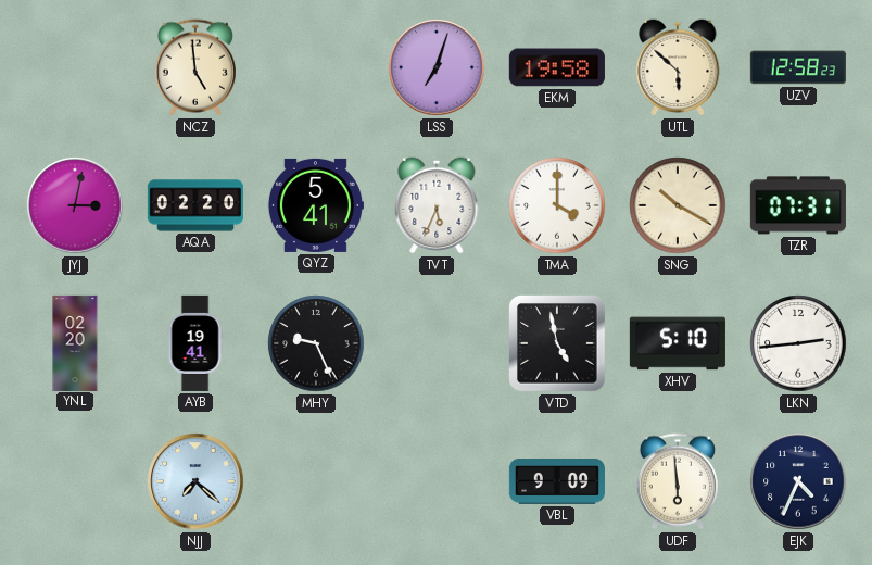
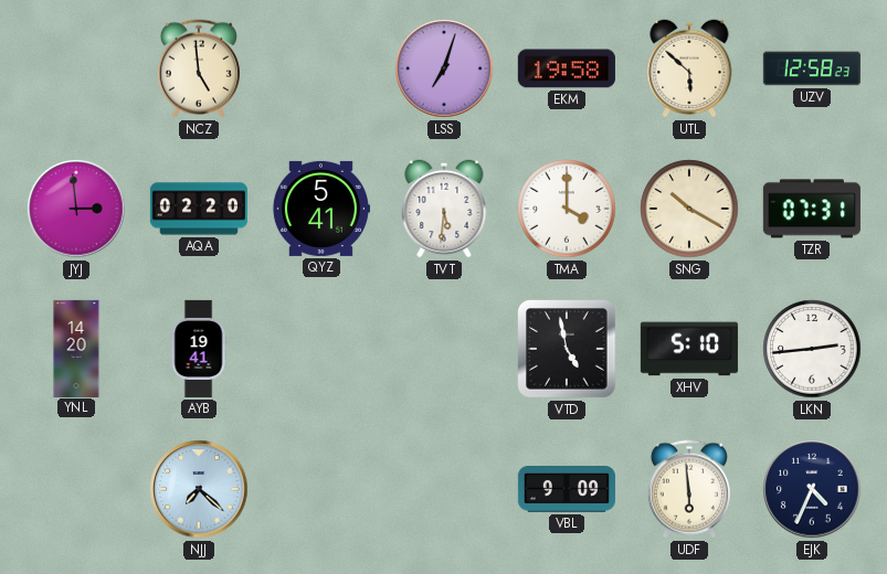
JYJ: 3:02 -> 2:59
TVT: 5:34 -> 5:31
YNL: 02:20 -> 14:20
MHY: 9:26 -> none
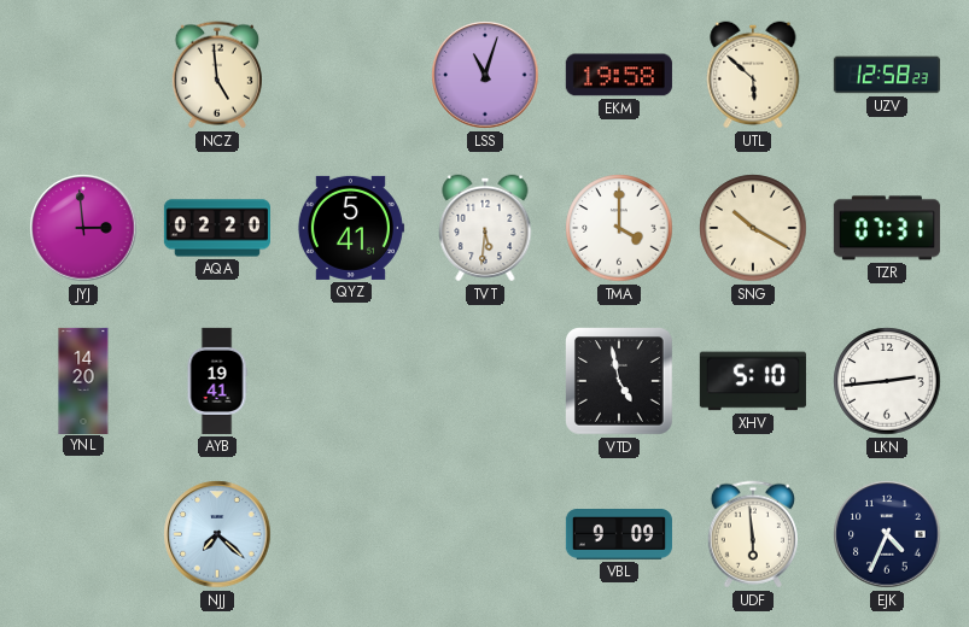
LSS: 7:03 -> 11:03
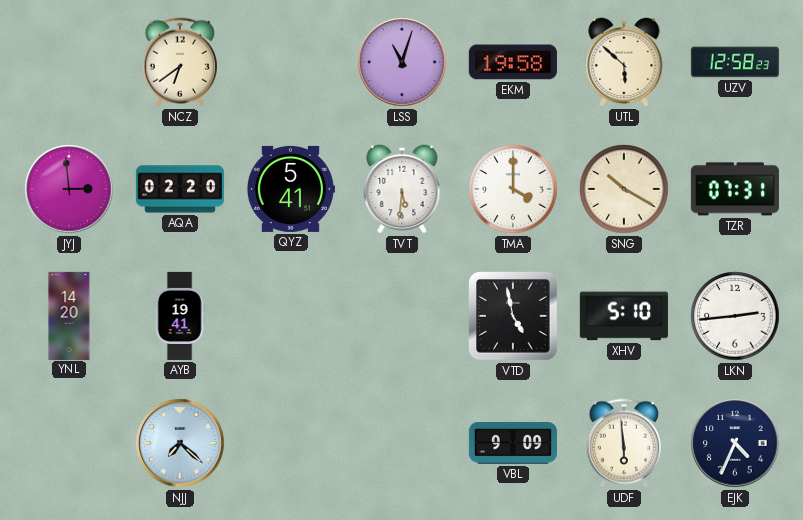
NCZ: 4:59 -> 6:39
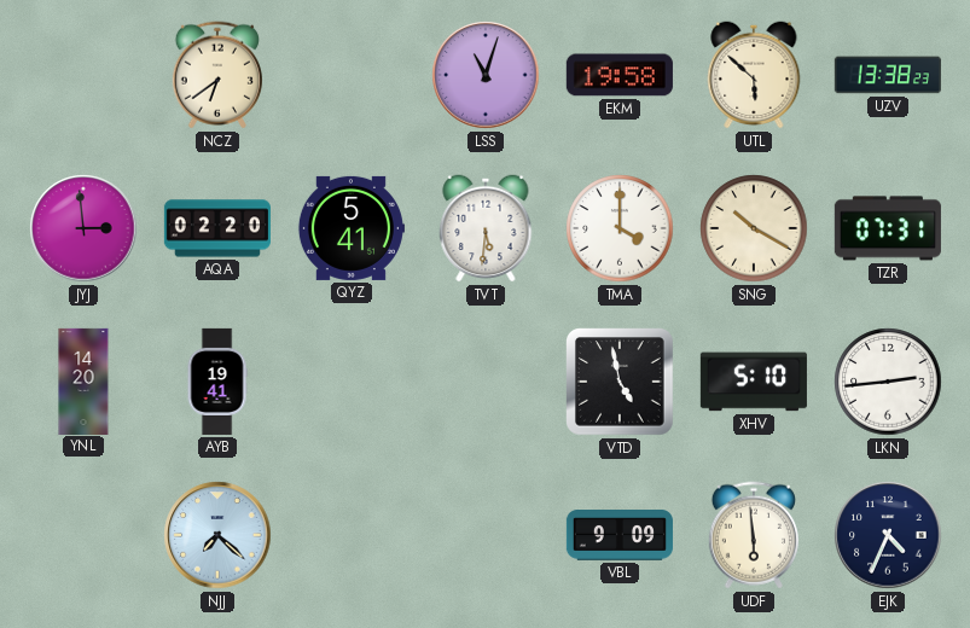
UZV: 12:58 -> 13:38
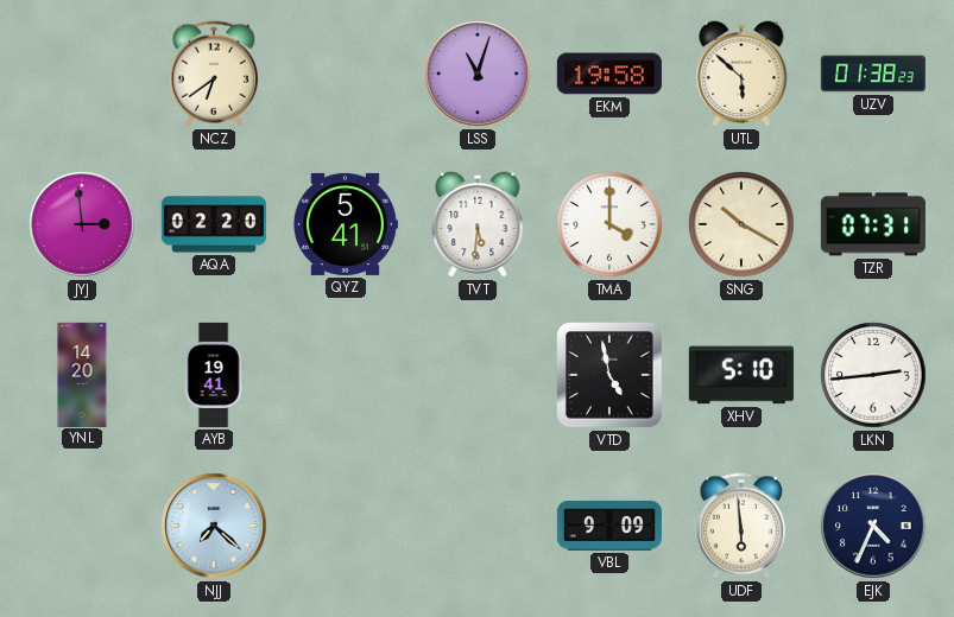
UZV: 13:38 -> 01:38
